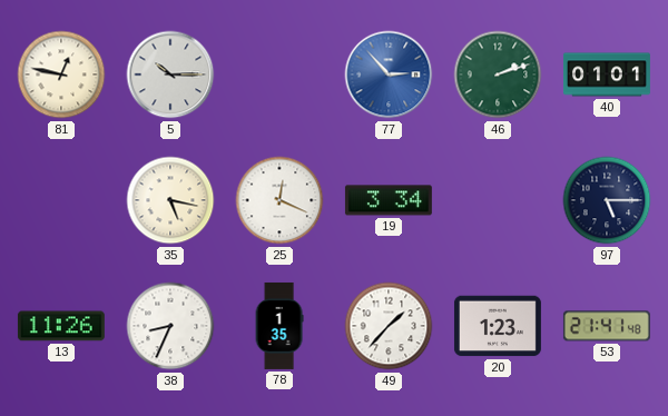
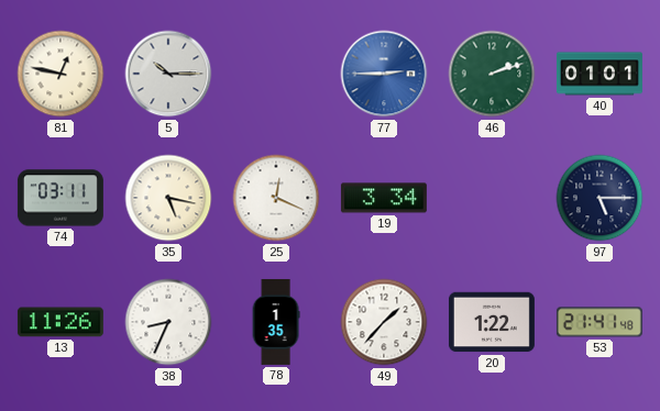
77: 2:53 -> 2:45
74: none -> 03:11
20: 1:23 -> 1:22
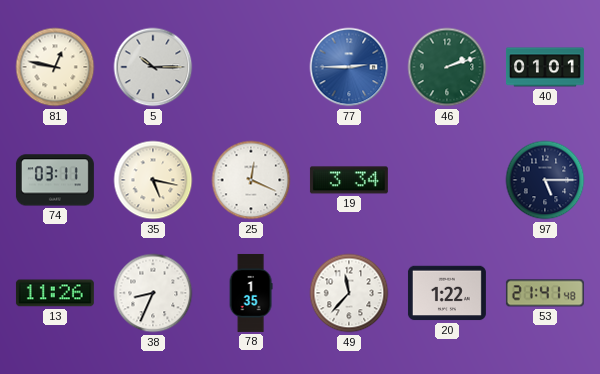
49: 1:37 -> 11:37
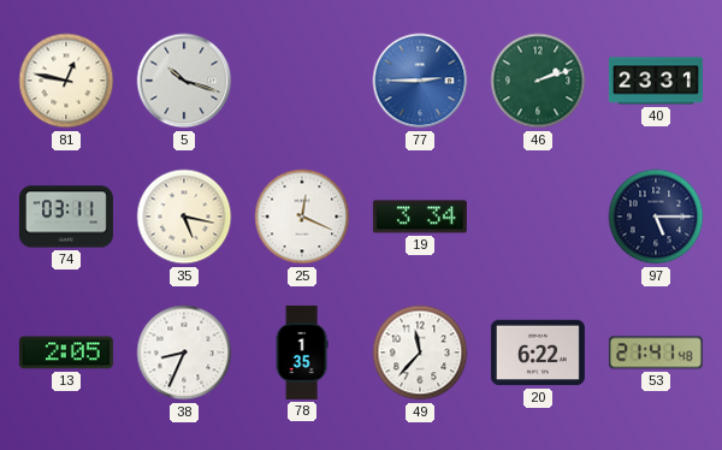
5: 10:15 -> 10:18
40: 01:01 -> 23:31
13: 11:26 -> 2:05
20: 1:22 -> 6:22
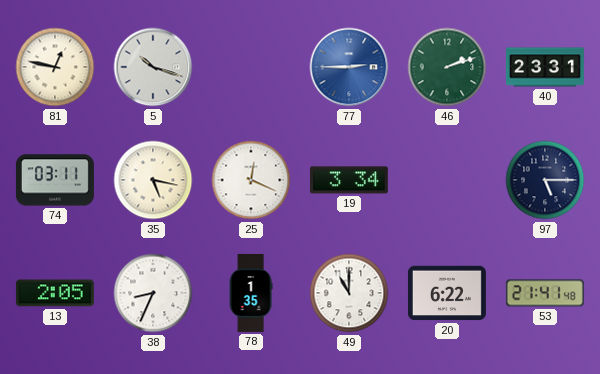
49: 11:37 -> 11:00
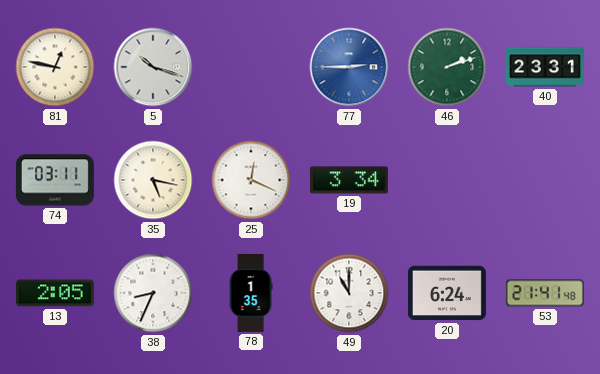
97: 5:15 -> none
20: 6:22 -> 6:24
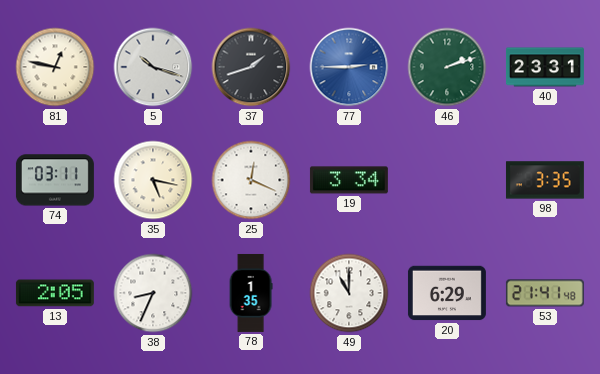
37: none -> 1:42
98: none -> 3:35
20: 6:24 -> 6:29
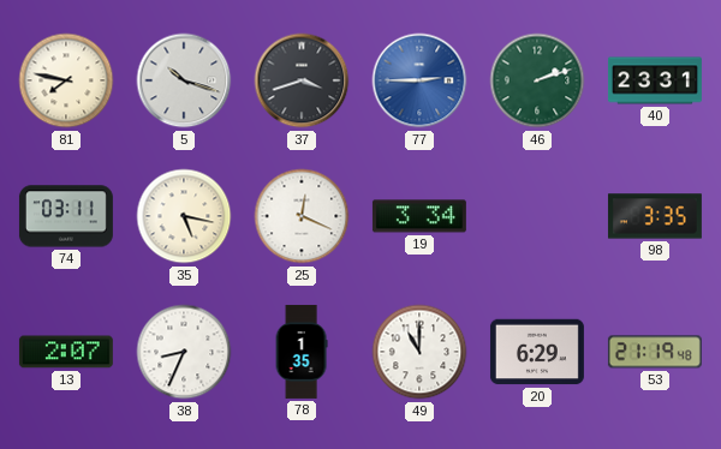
81: 12:47 -> 7:47
37: 1:42 -> 3:42
13: 2:05 -> 2:07
53: 21:41 -> 21:19
